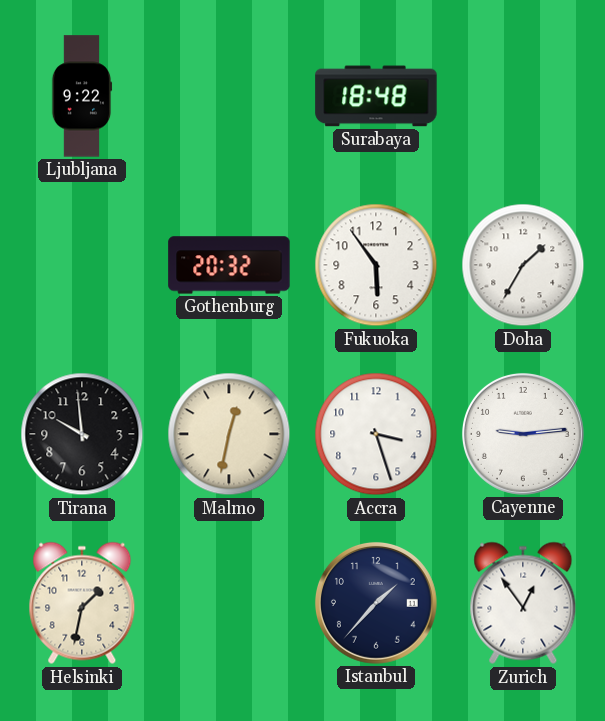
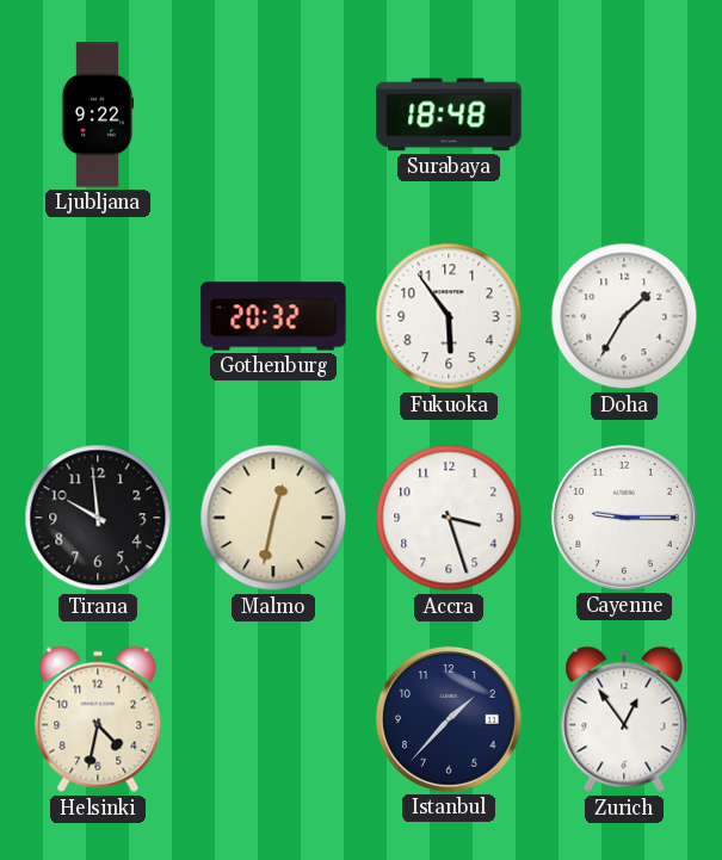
Cayenne: 9:14 -> 9:15
Helsinki: 1:32 -> 4:32
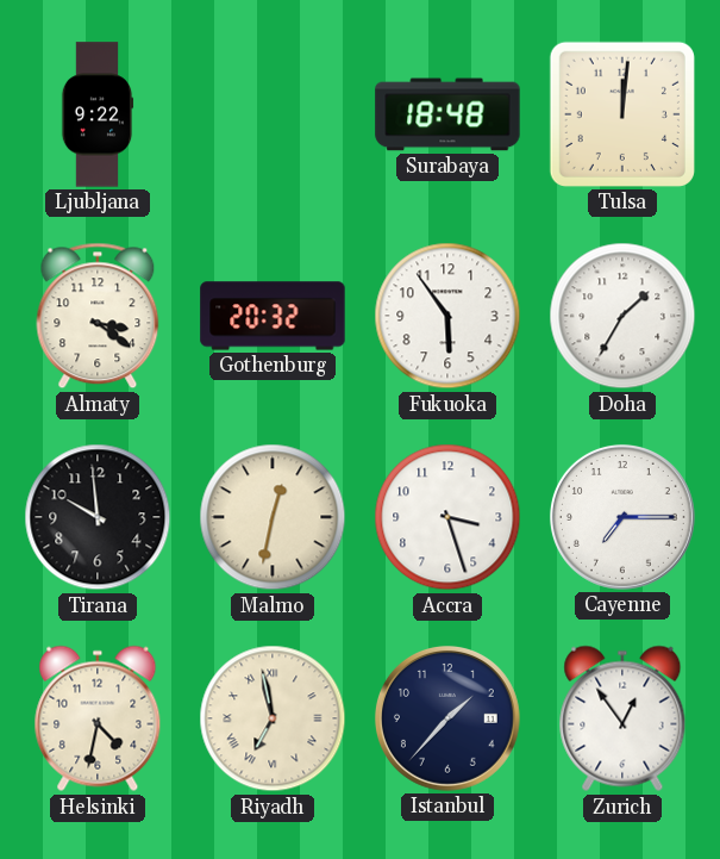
Tulsa: none -> 12:01
Almaty: none -> 3:21
Cayenne: 9:15 -> 7:15
Riyadh: none -> 6:58
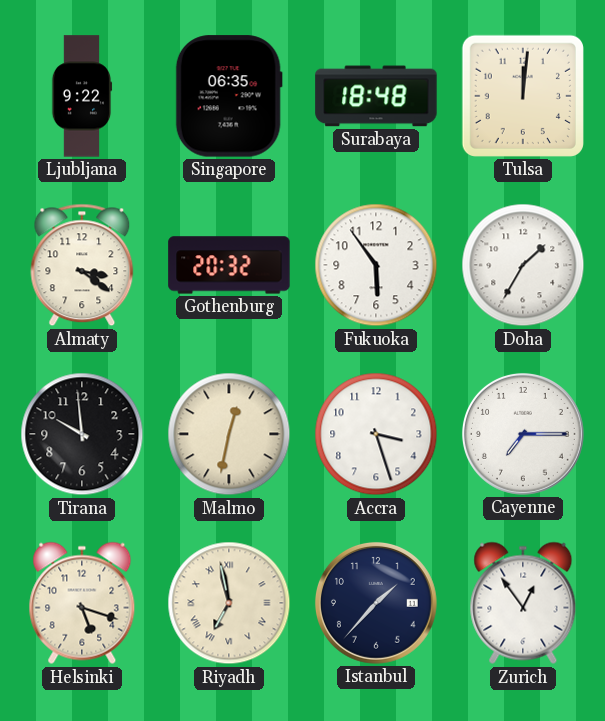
Singapore: none -> 06:35
Helsinki: 4:32 -> 5:18
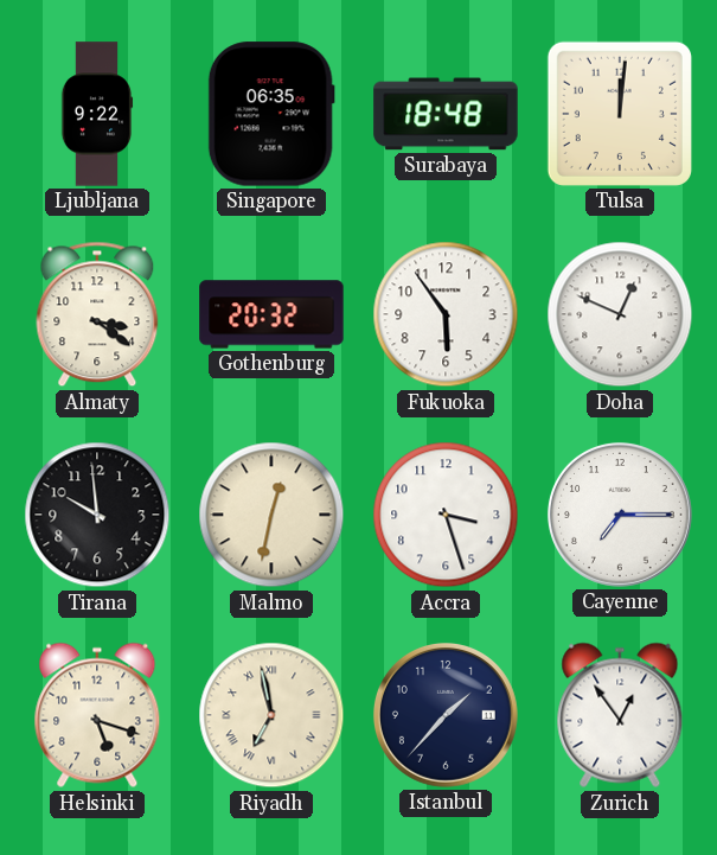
Doha: 1:35 -> 12:49
